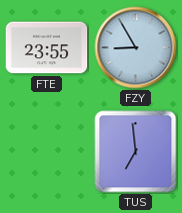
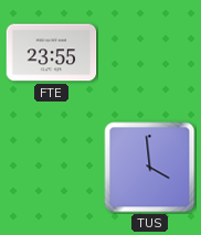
FZY: 8:55 -> none
TUS: 6:59 -> 3:59
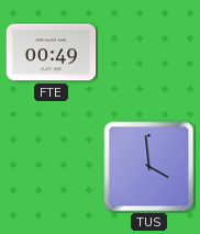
FTE: 23:55 -> 00:49
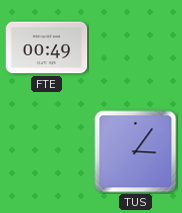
TUS: 3:59 -> 3:06
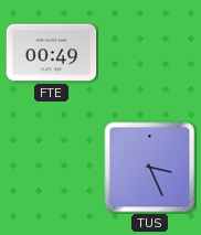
TUS: 3:06 -> 3:26
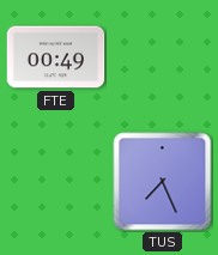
TUS: 3:26 -> 7:26
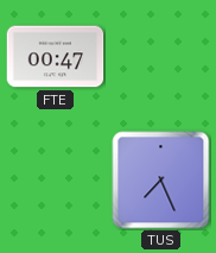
FTE: 00:49 -> 00:47
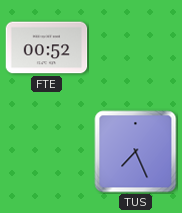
FTE: 00:47 -> 00:52
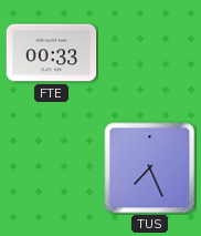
FTE: 00:52 -> 00:33
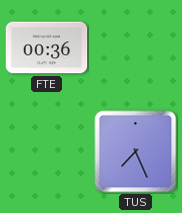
FTE: 00:33 -> 00:36
